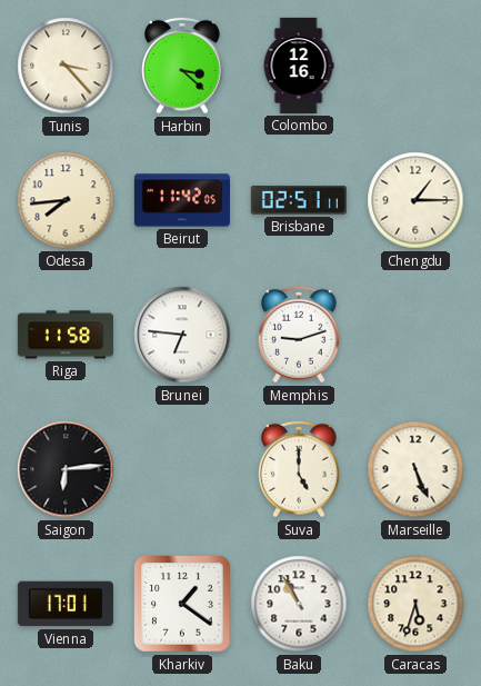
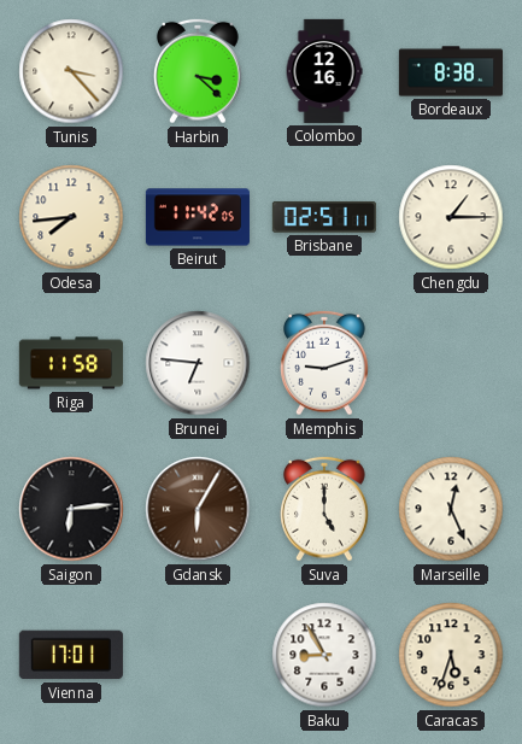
Bordeaux: none -> 8:38
Gdansk: none -> 6:05
Marseille: 5:26 -> 12:26
Kharkiv: 1:21 -> none
Baku: 10:55 -> 8:55
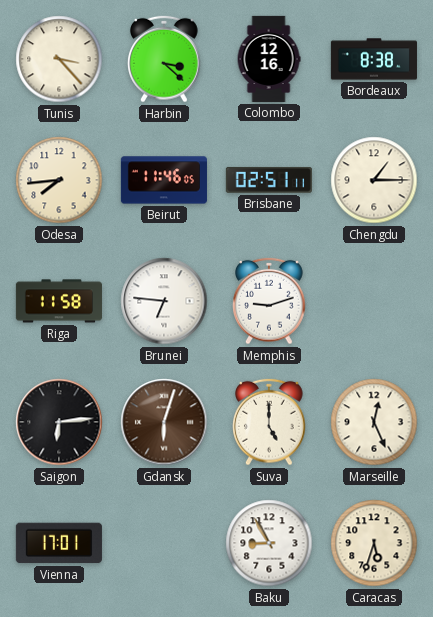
Beirut: 11:42 -> 11:46
Gdansk: 6:05 -> 6:03
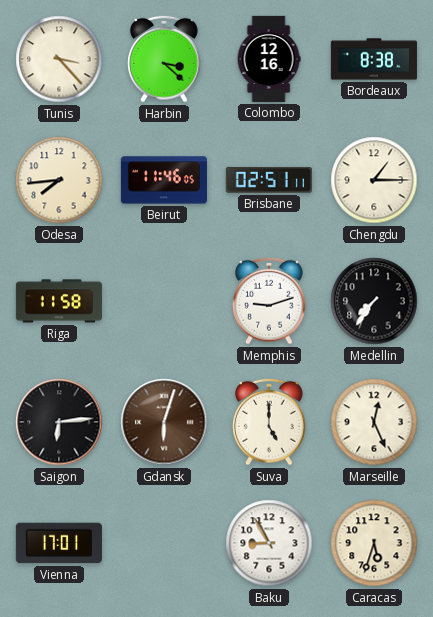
Brunei: 6:46 -> none
Medellin: none -> 7:36
